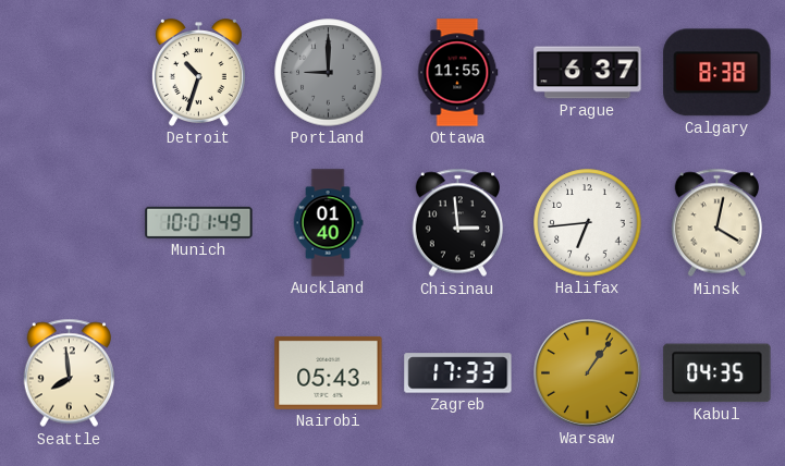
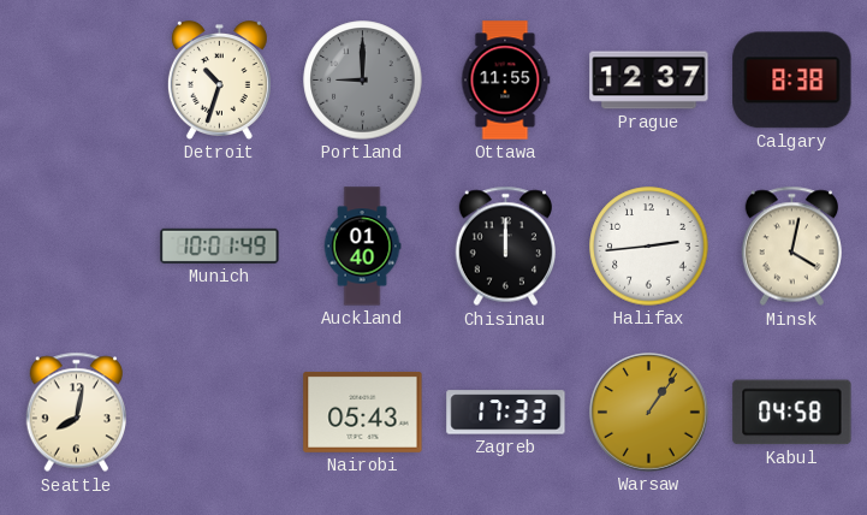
Prague: 6:37 -> 12:37
Chisinau: 2:59 -> 12:00
Halifax: 6:44 -> 2:44
Seattle: 7:59 -> 8:02
Kabul: 04:35 -> 04:58
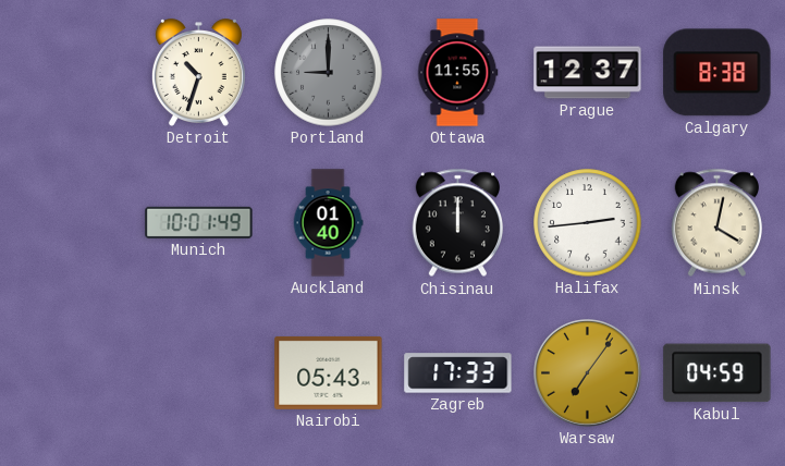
Seattle: 8:02 -> none
Warsaw: 1:06 -> 7:06
Kabul: 04:58 -> 04:59
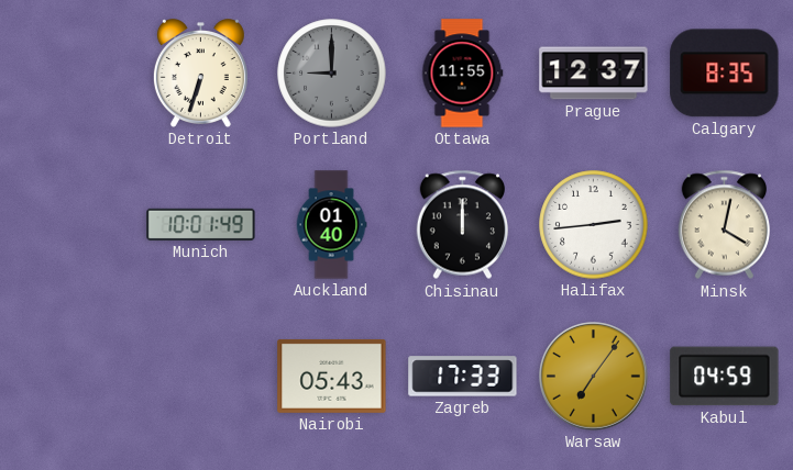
Detroit: 10:33 -> 6:33
Calgary: 8:38 -> 8:35
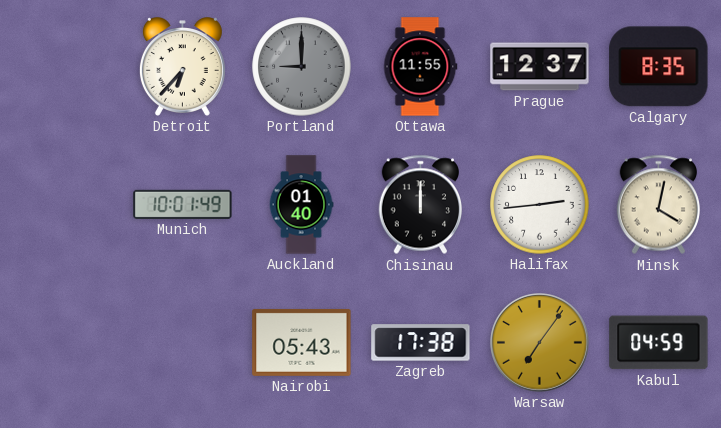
Detroit: 6:33 -> 6:37
Zagreb: 17:33 -> 17:38
